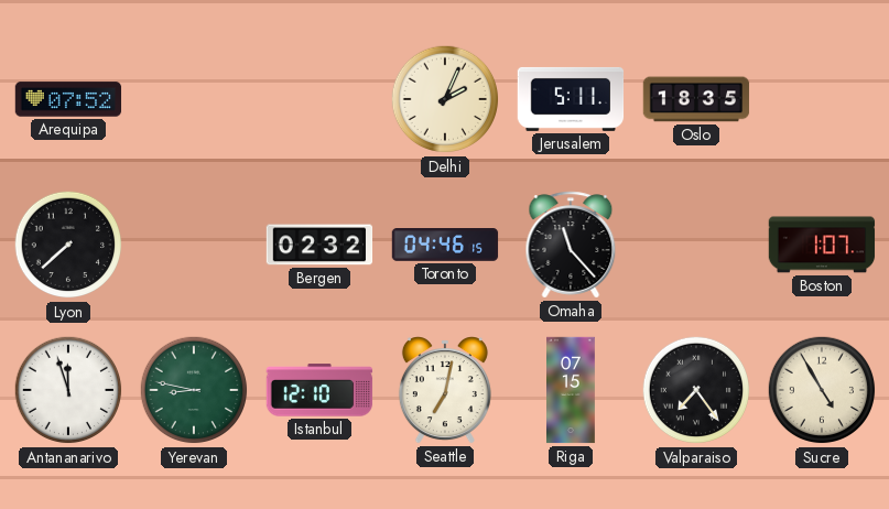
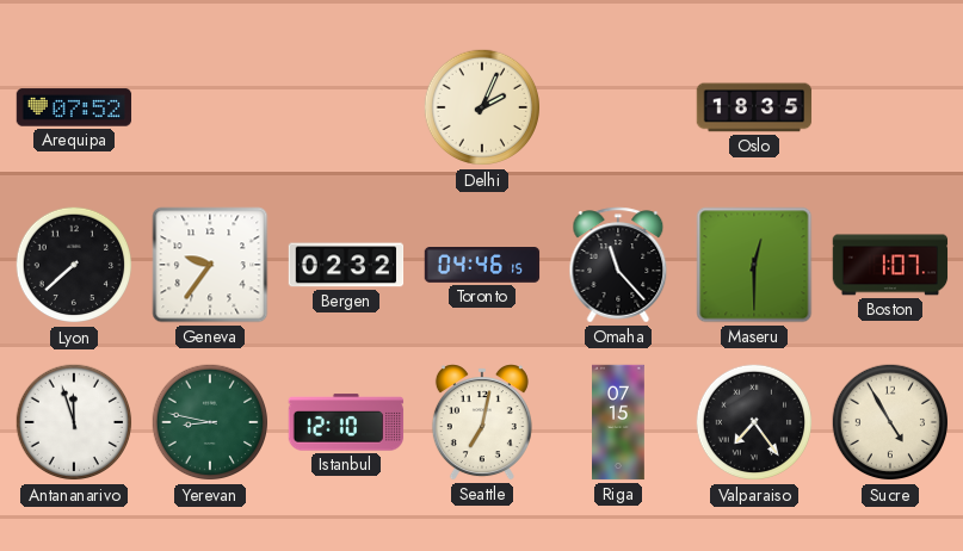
Jerusalem: 5:11 -> none
Geneva: none -> 9:36
Maseru: none -> 12:30
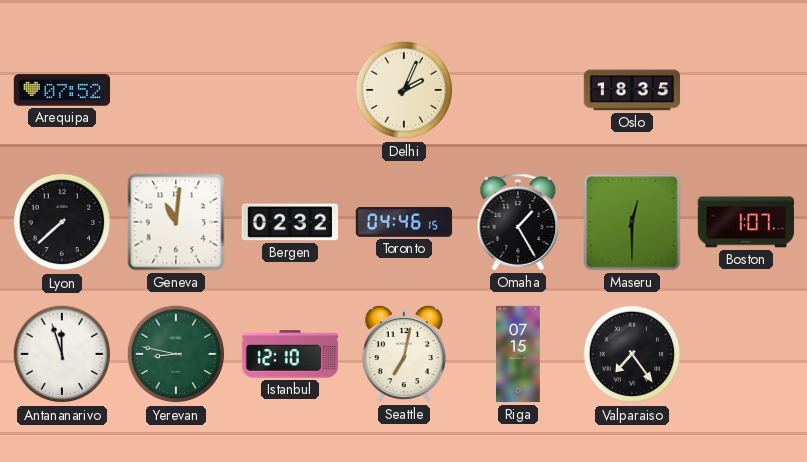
Geneva: 9:36 -> 11:01
Omaha: 11:23 -> 1:25
Sucre: 4:55 -> none
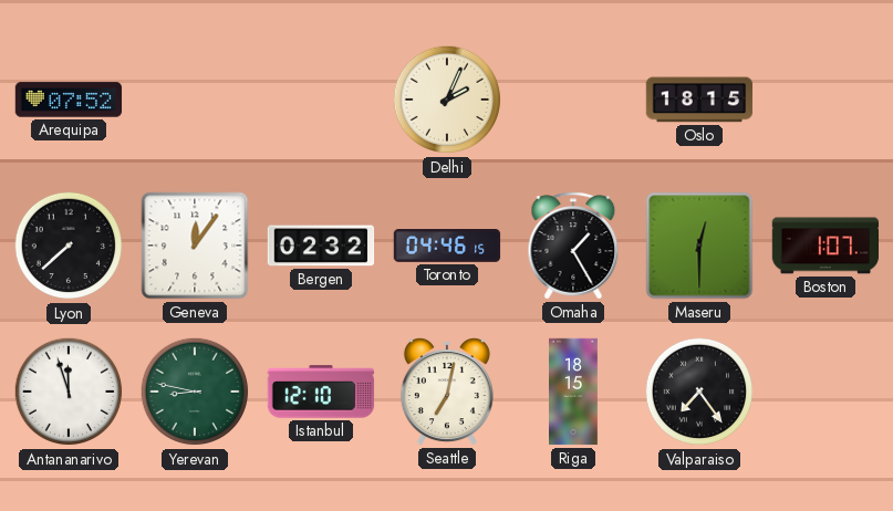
Oslo: 18:35 -> 18:15
Geneva: 11:01 -> 12:06
Riga: 07:15 -> 18:15
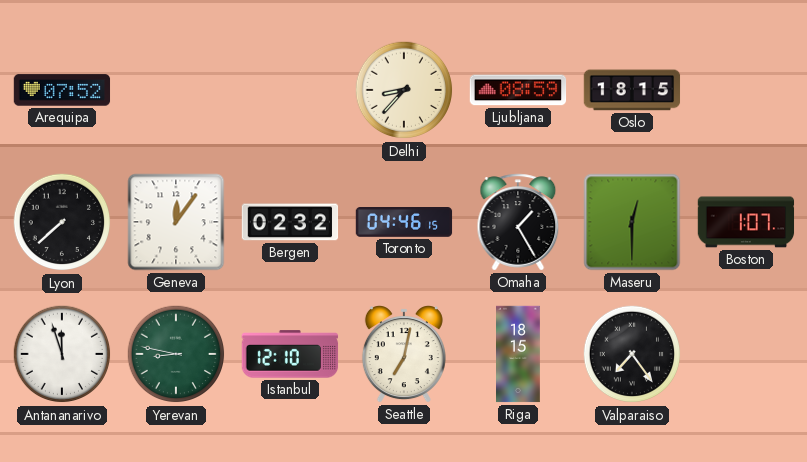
Delhi: 2:04 -> 8:37
Ljubljana: none -> 08:59
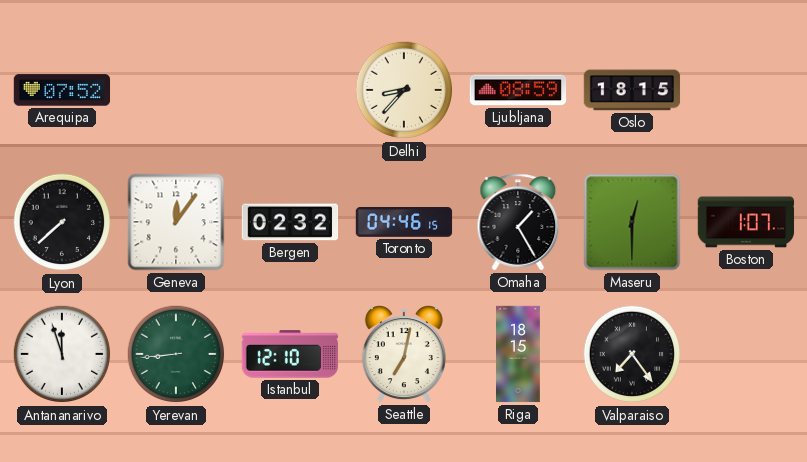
Yerevan: 8:47 -> 8:44
